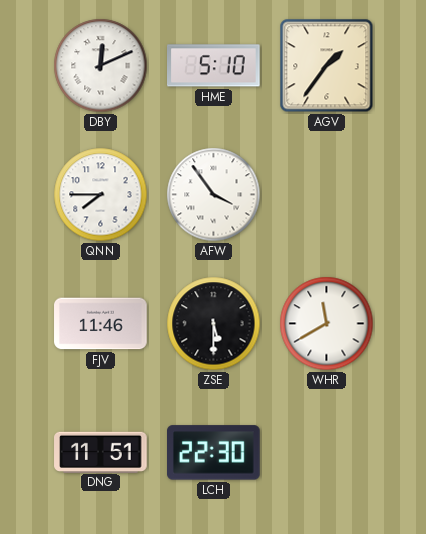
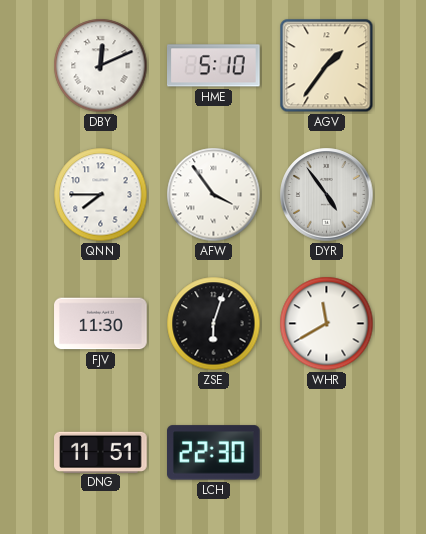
DYR: none -> 4:54
FJV: 11:46 -> 11:30
ZSE: 5:30 -> 6:03
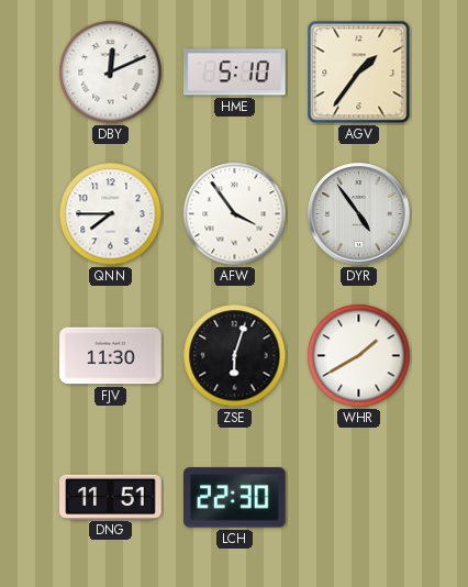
WHR: 11:40 -> 1:40
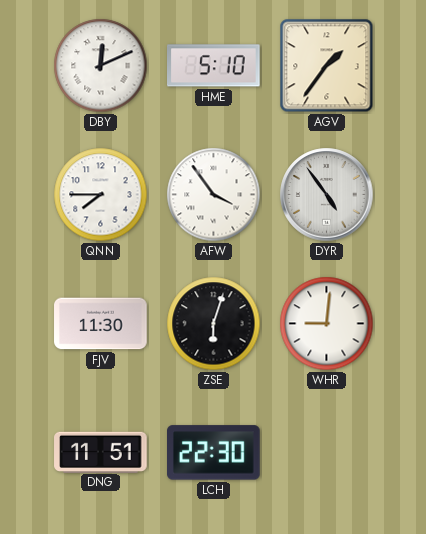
WHR: 1:40 -> 9:01
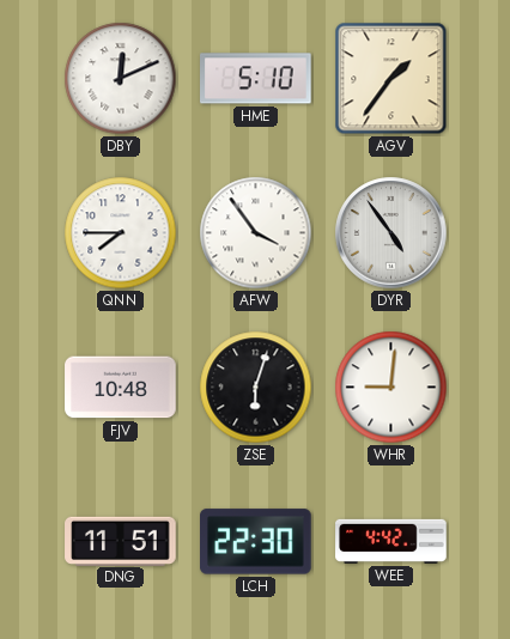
FJV: 11:30 -> 10:48
WEE: none -> 4:42
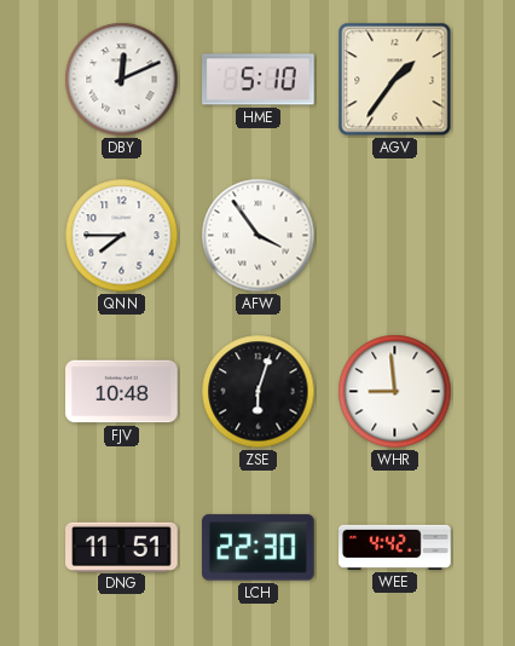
DYR: 4:54 -> none
WHR: 9:01 -> 8:59
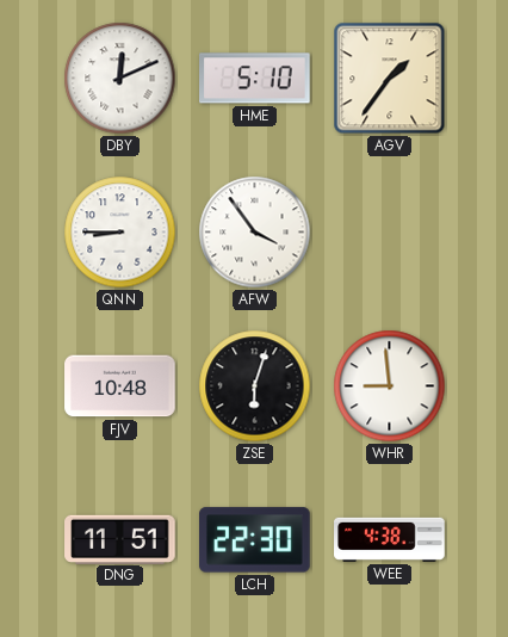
QNN: 7:45 -> 8:45
WEE: 4:42 -> 4:38
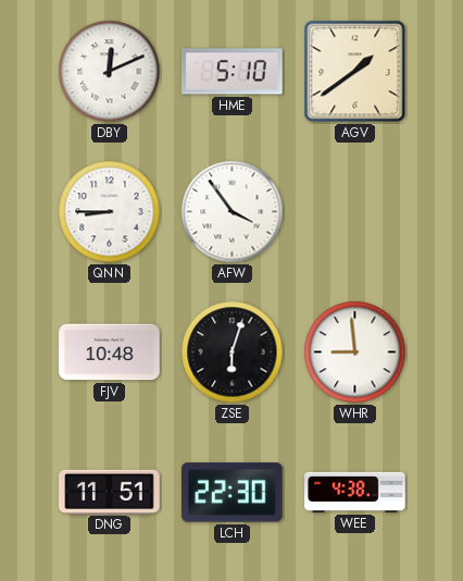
AGV: 1:36 -> 1:39
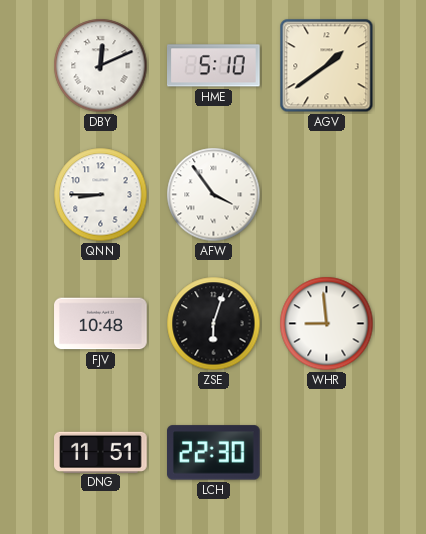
WEE: 4:38 -> none
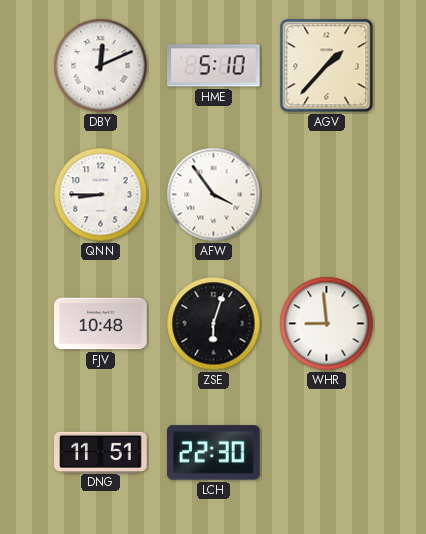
AGV: 1:39 -> 1:37
